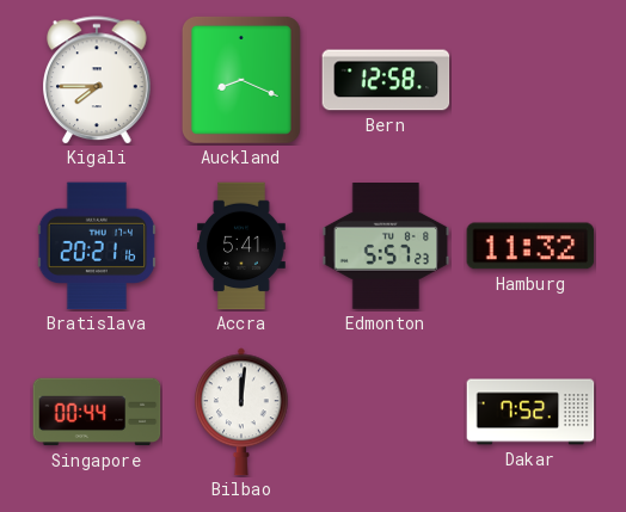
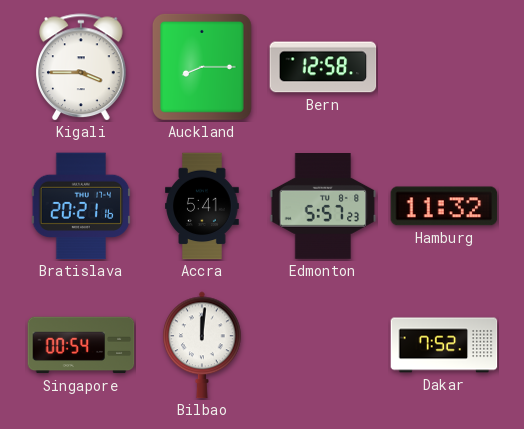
Kigali: 7:45 -> 3:45
Auckland: 8:19 -> 8:15
Singapore: 00:44 -> 00:54
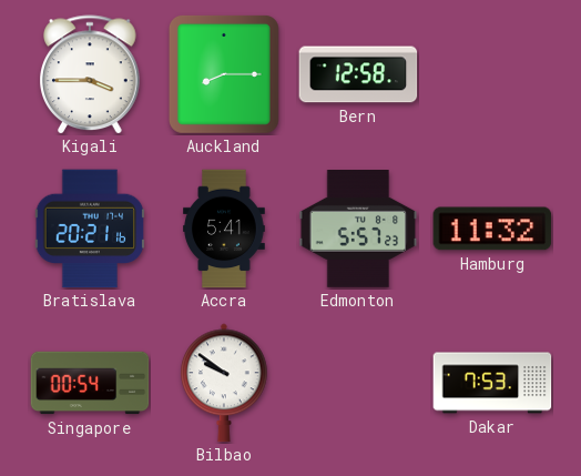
Bilbao: 12:01 -> 9:51
Dakar: 7:52 -> 7:53
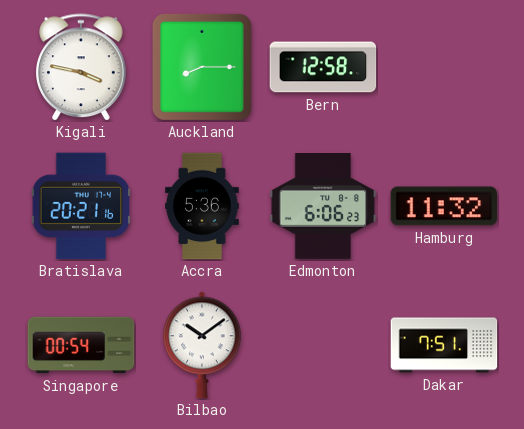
Kigali: 3:45 -> 3:47
Accra: 5:41 -> 5:36
Edmonton: 5:57 -> 6:06
Bilbao: 9:51 -> 10:09
Dakar: 7:53 -> 7:51
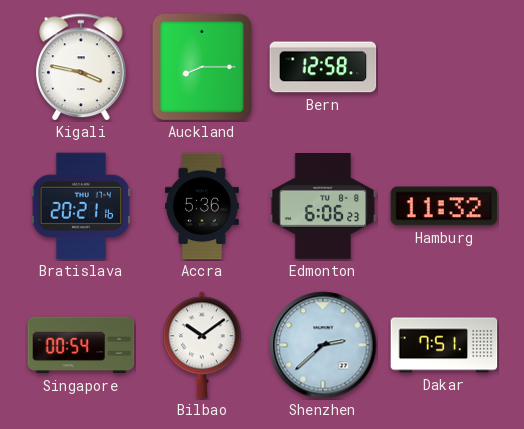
Shenzhen: none -> 2:38
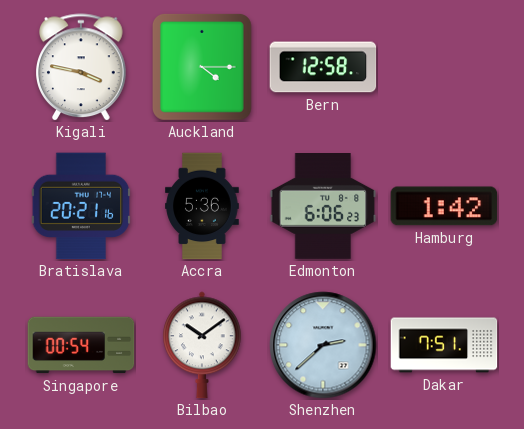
Auckland: 8:15 -> 4:15
Hamburg: 11:32 -> 1:42
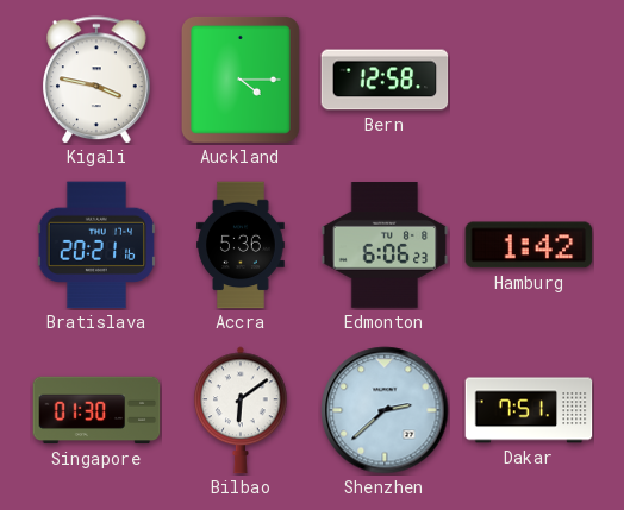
Singapore: 00:54 -> 01:30
Bilbao: 10:09 -> 6:09
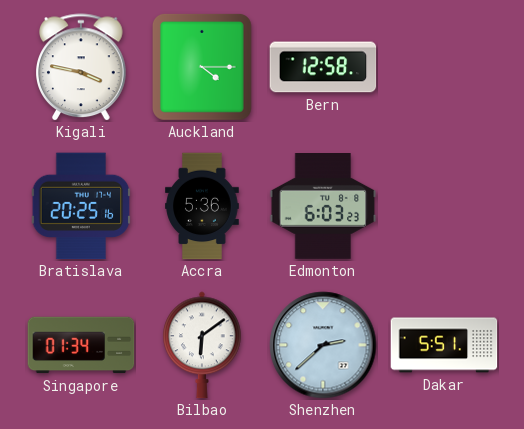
Bratislava: 20:21 -> 20:25
Edmonton: 6:06 -> 6:03
Hamburg: 1:42 -> none
Singapore: 01:30 -> 01:34
Dakar: 7:51 -> 5:51
